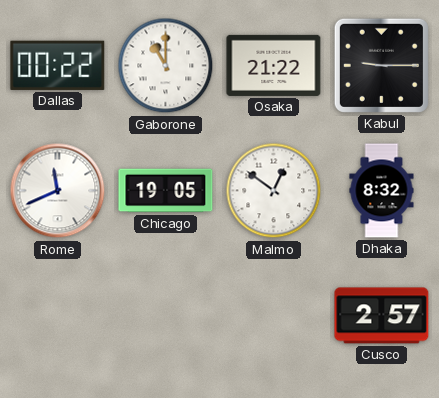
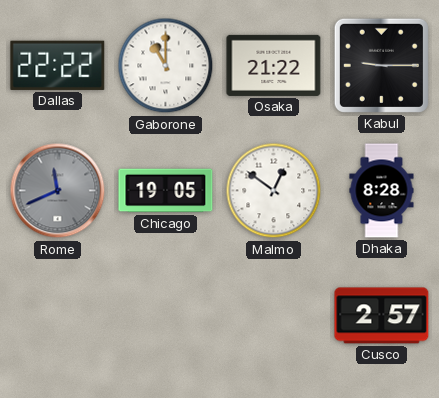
Dallas: 00:22 -> 22:22
Rome dial: white -> grey
Dhaka: 8:32 -> 8:28
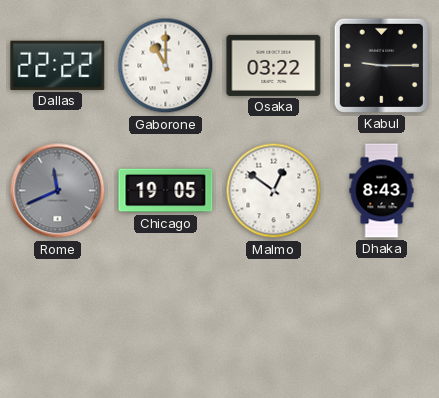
Osaka: 21:22 -> 03:22
Dhaka: 8:28 -> 8:43
Cusco: 2:57 -> none
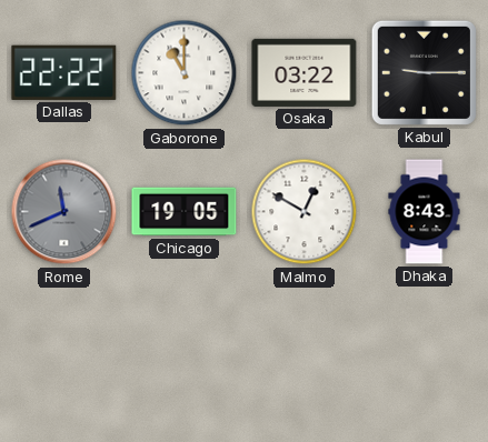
Malmo: 12:51 -> 12:50
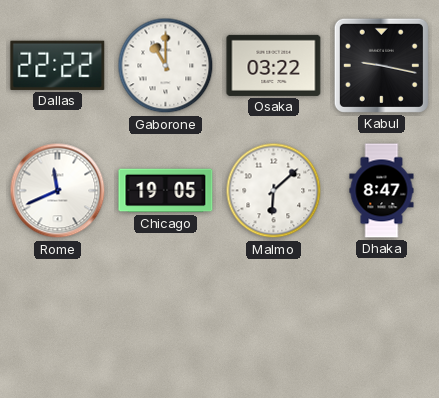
Kabul: 9:15 -> 9:17
Rome dial: grey -> white
Malmo: 12:50 -> 6:08
Dhaka: 8:43 -> 8:47
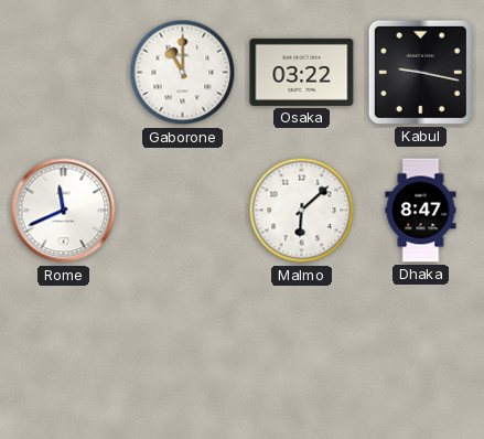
Dallas: 22:22 -> none
Chicago: 19:05 -> none
